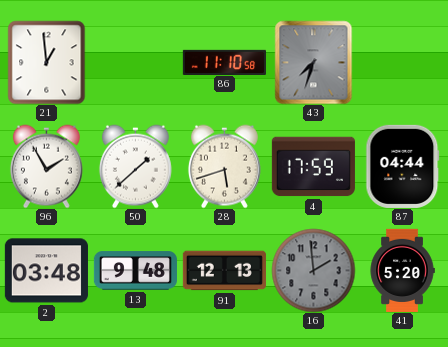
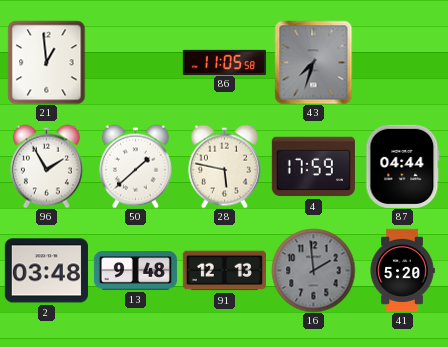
86: 11:10 -> 11:05
28: 5:42 -> 5:47
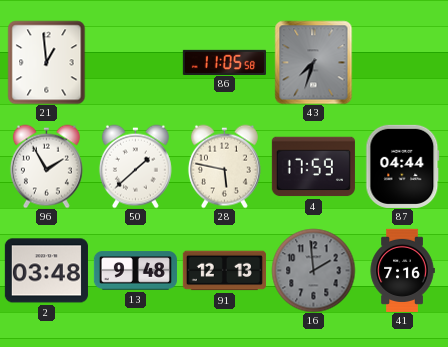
41: 5:20 -> 7:16
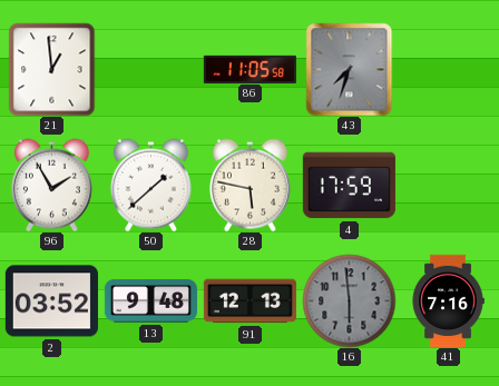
87: 04:44 -> none
2: 03:48 -> 03:52
16: 1:59 -> 5:59
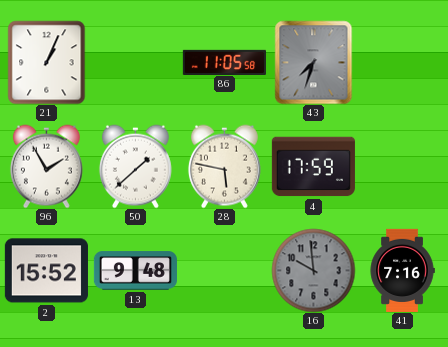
21: 12:59 -> 1:04
2: 03:52 -> 15:52
91: 12:13 -> none
16: 5:59 -> 9:59
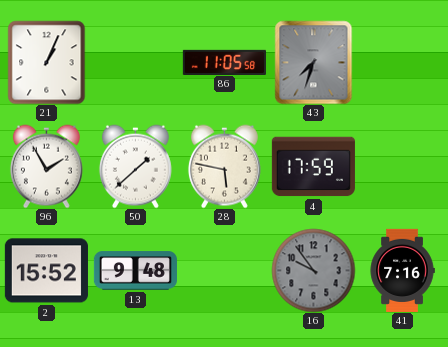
16: 9:59 -> 9:54
